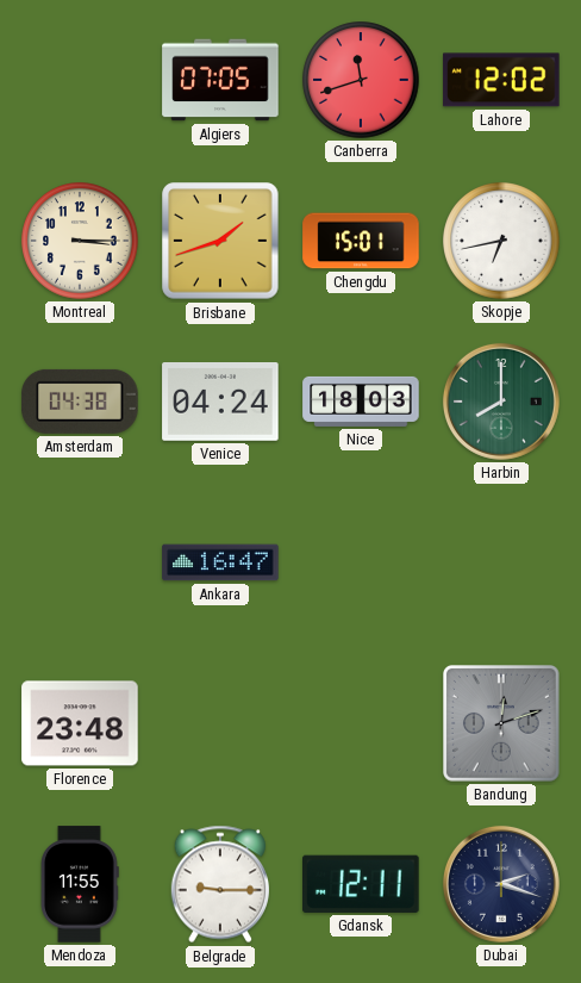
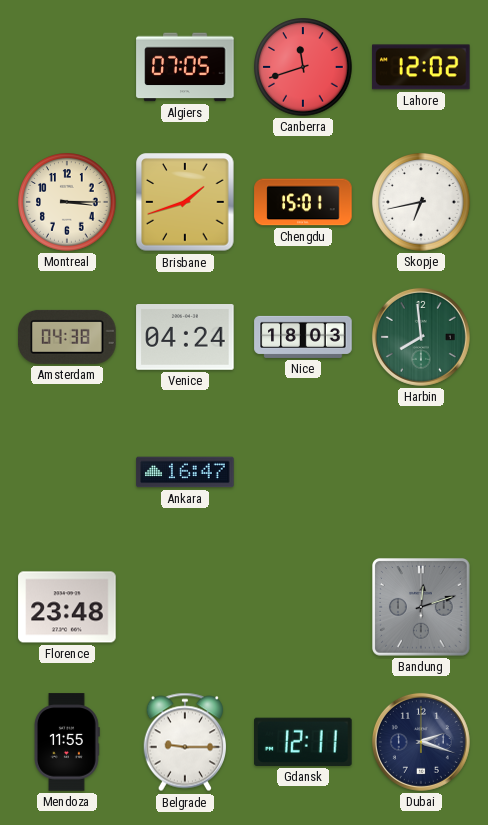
Harbin: 8:00 -> 7:59
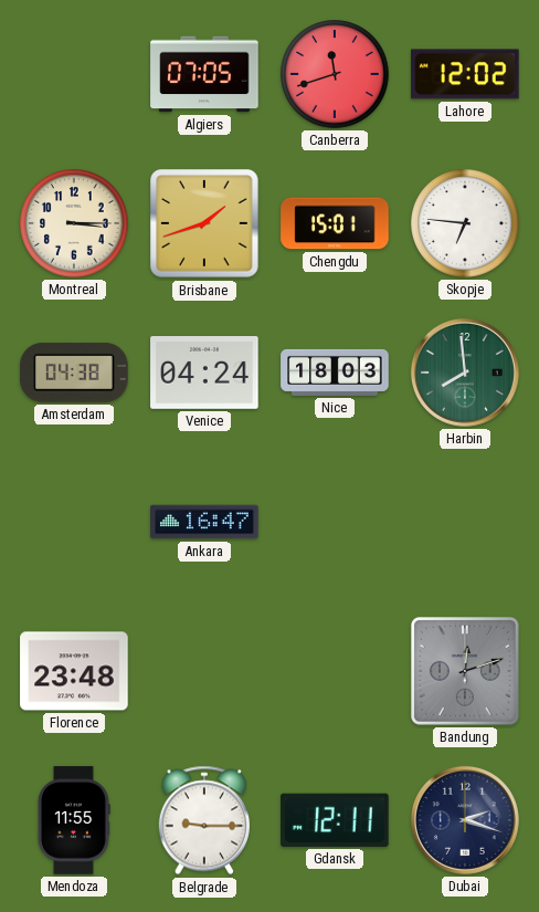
Skopje: 6:43 -> 6:46
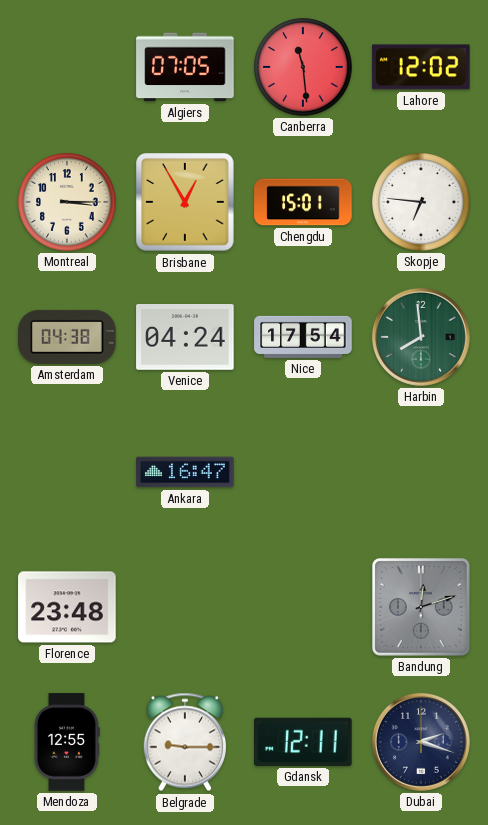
Canberra: 11:42 -> 11:29
Brisbane: 1:42 -> 12:55
Nice: 18:03 -> 17:54
Mendoza: 11:55 -> 12:55
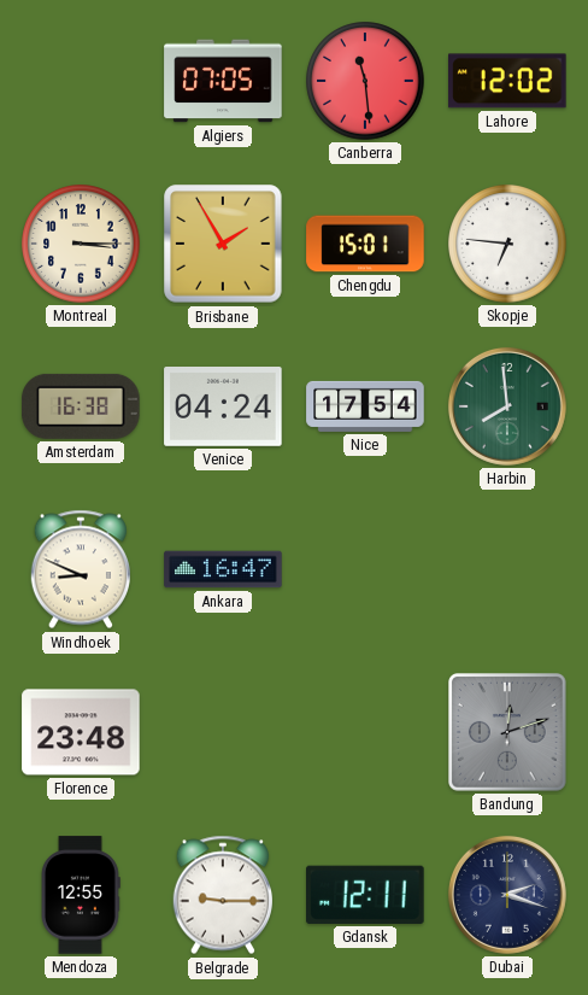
Brisbane: 12:55 -> 1:55
Amsterdam: 04:38 -> 16:38
Windhoek: none -> 8:49
